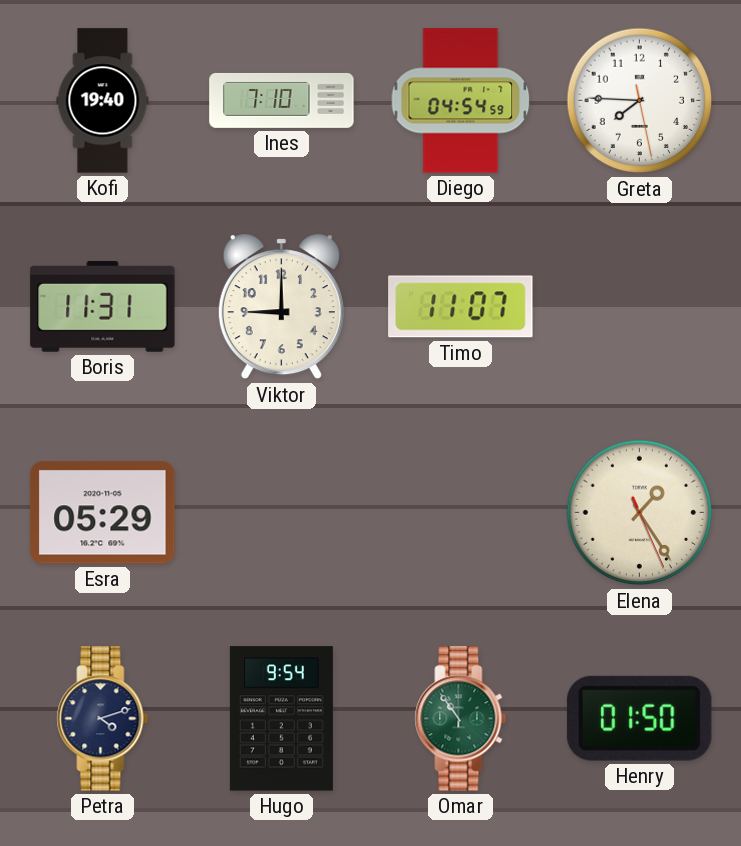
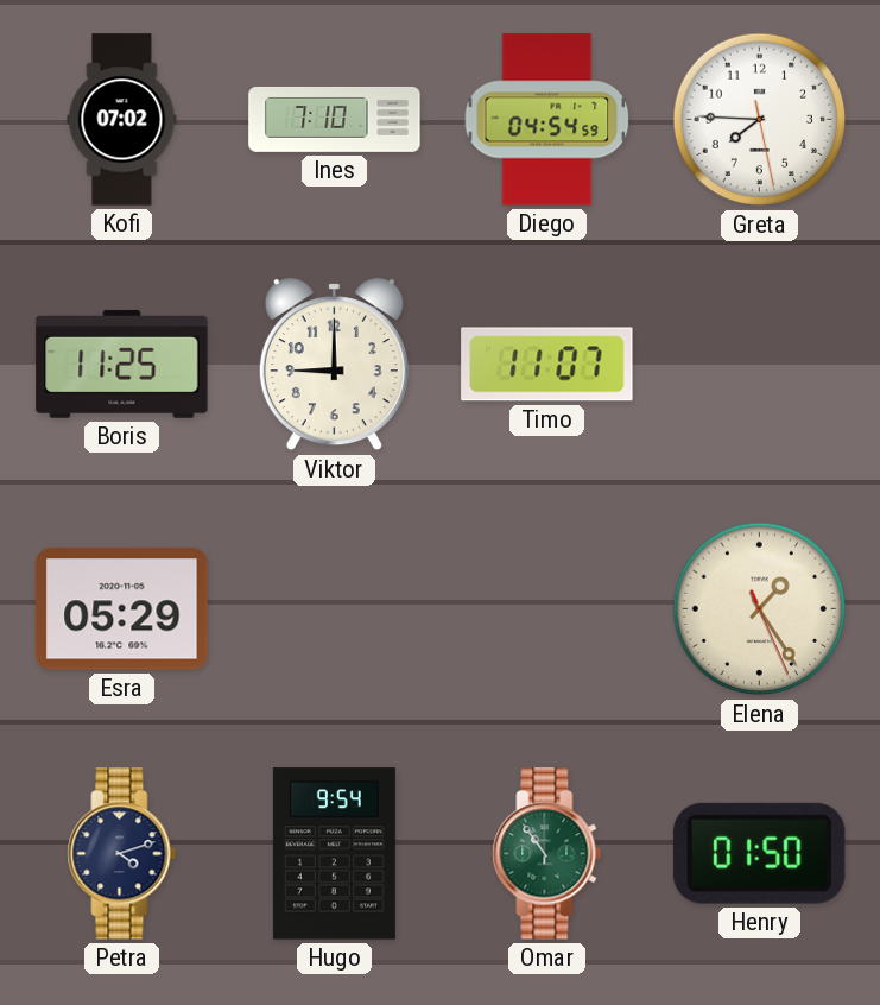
Kofi: 19:40 -> 07:02
Boris: 11:31 -> 11:25
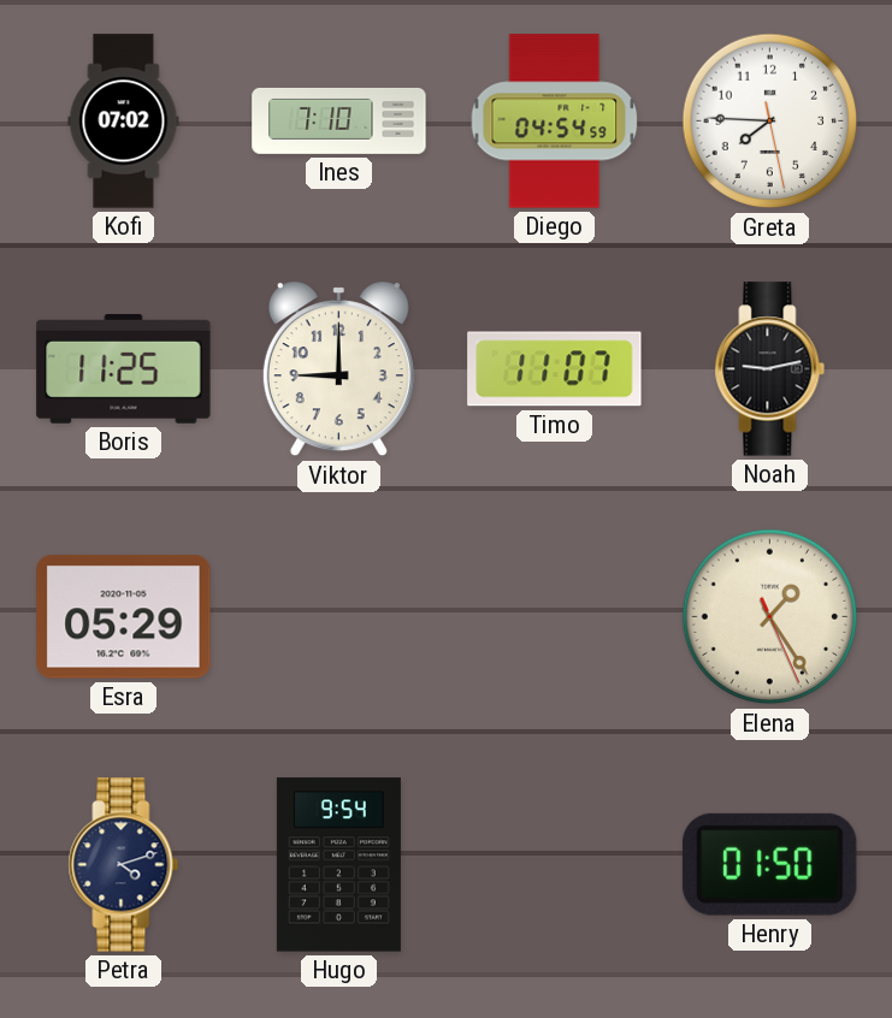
Noah: none -> 9:13
Omar: 10:54 -> none
